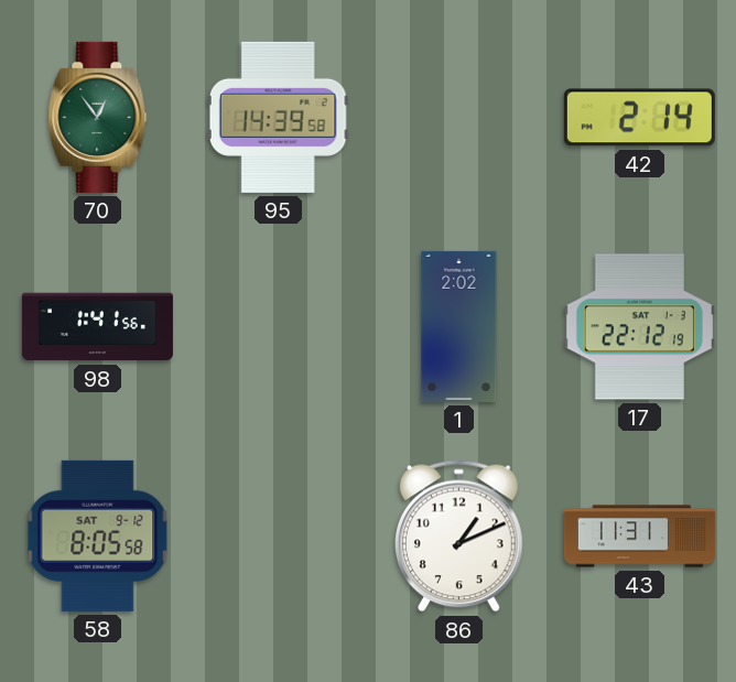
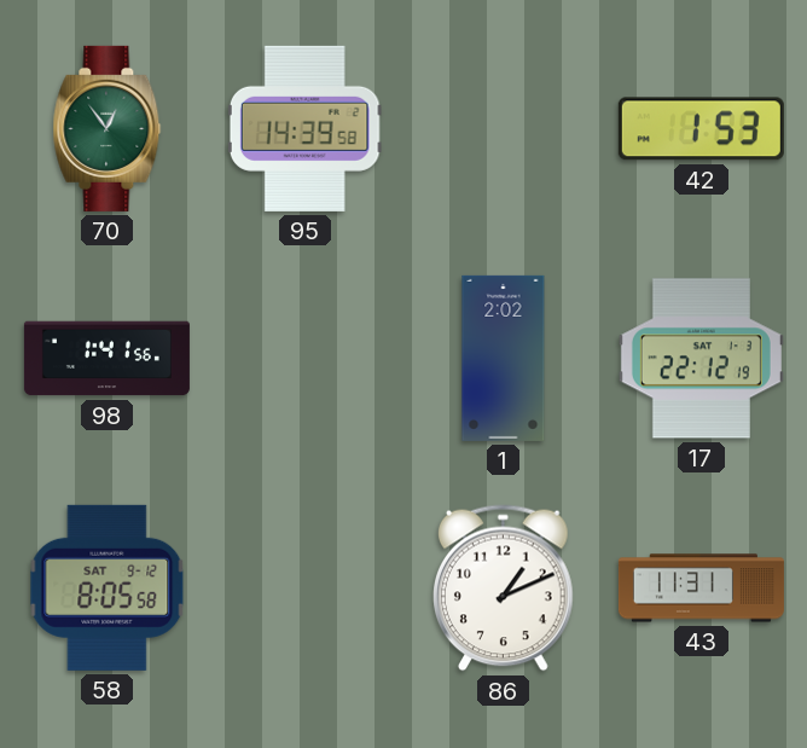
42: 2:14 -> 1:53
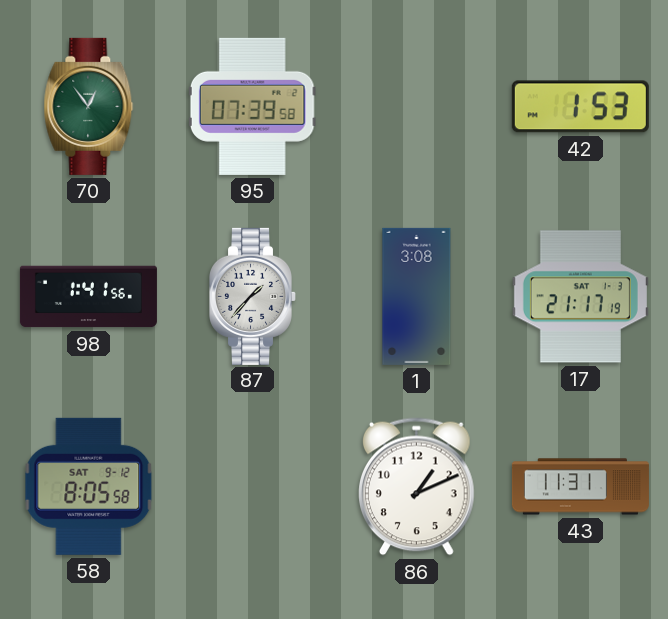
95: 14:39 -> 07:39
87: none -> 1:37
1: 2:02 -> 3:08
17: 22:12 -> 21:17
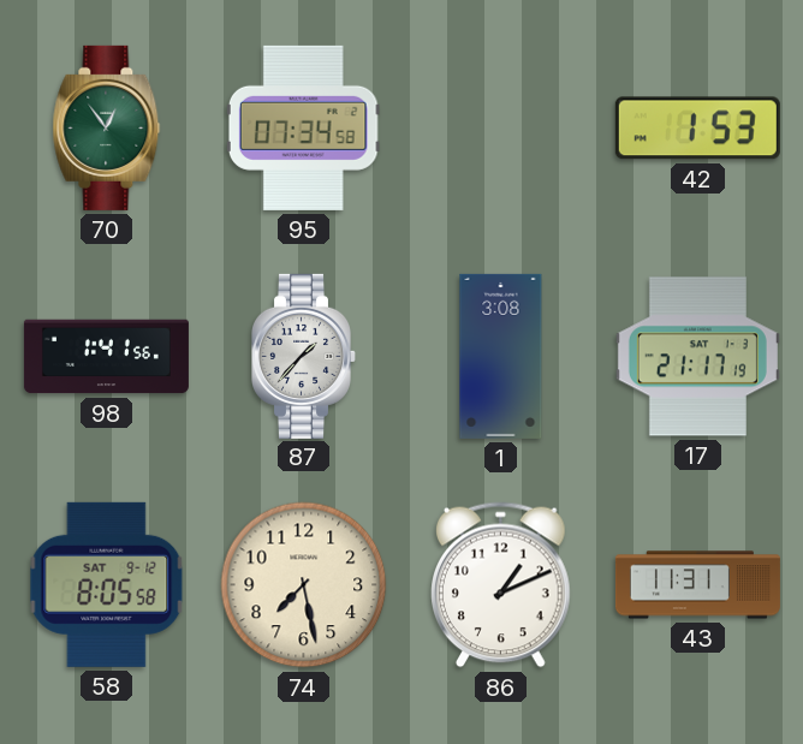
95: 07:39 -> 07:34
74: none -> 7:28
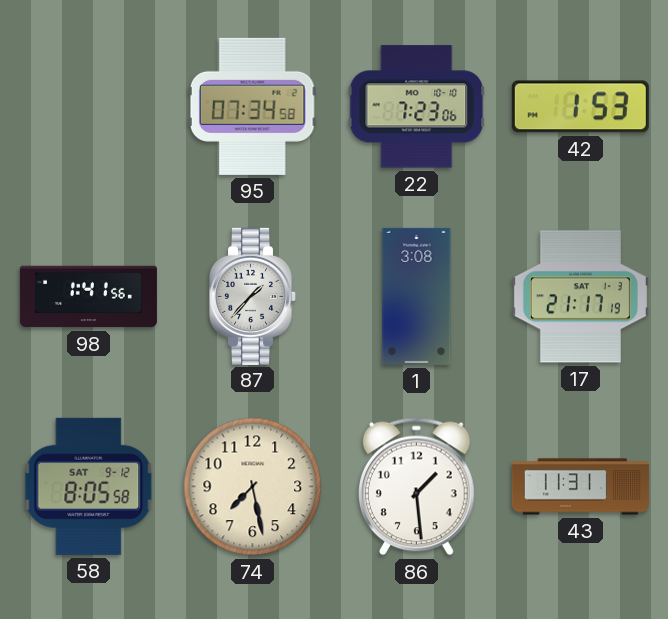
70: 12:54 -> none
22: none -> 7:23
86: 1:11 -> 1:29
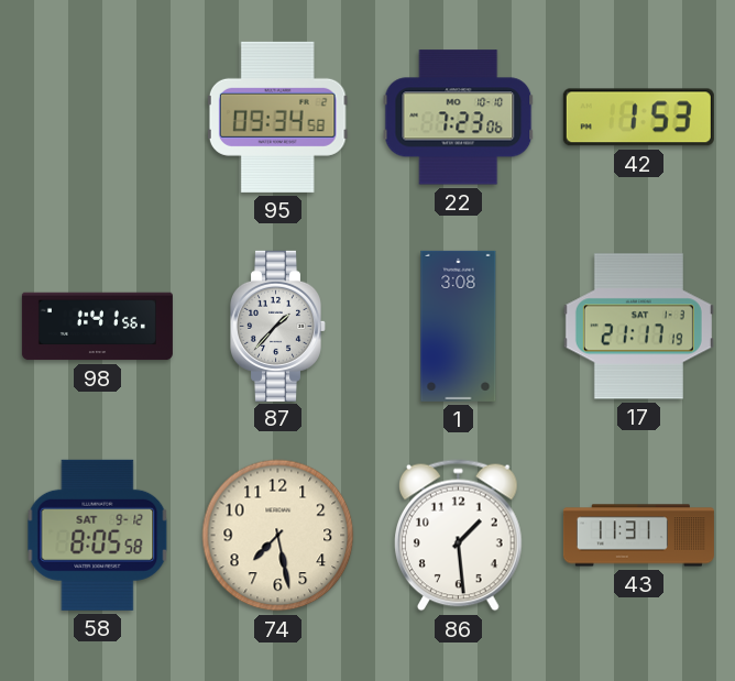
95: 07:34 -> 09:34
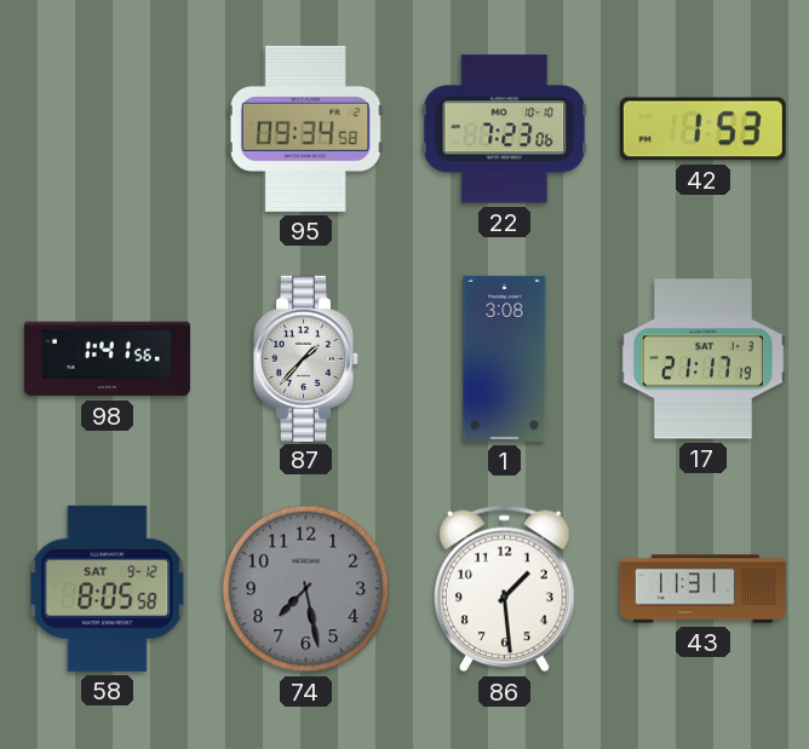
74 dial: cream -> grey
